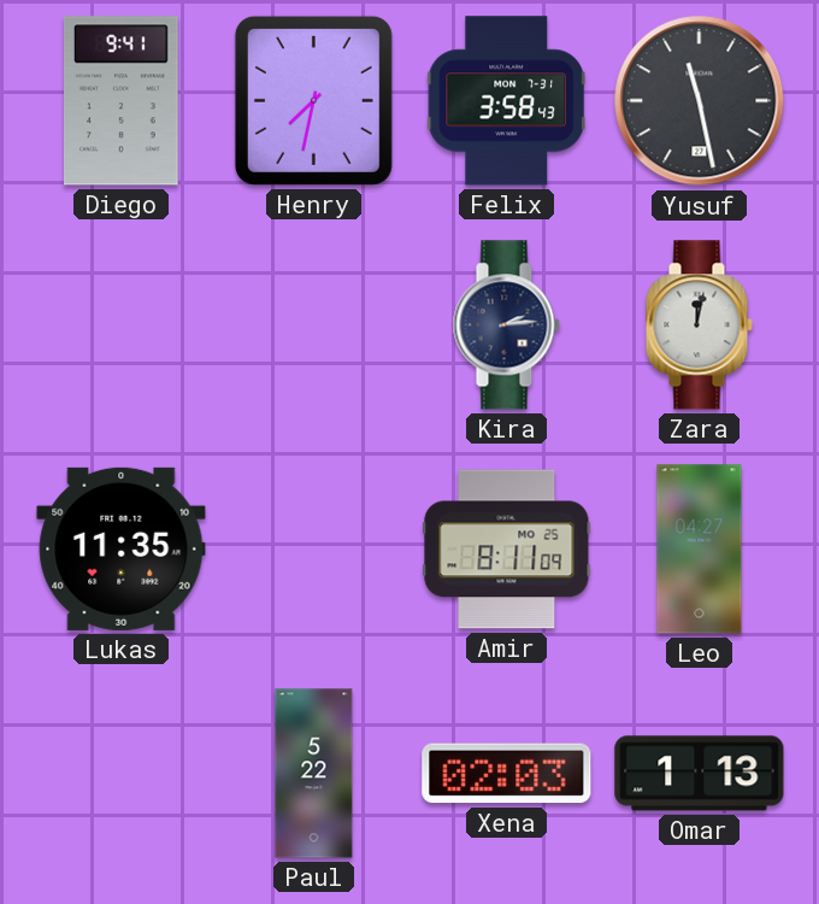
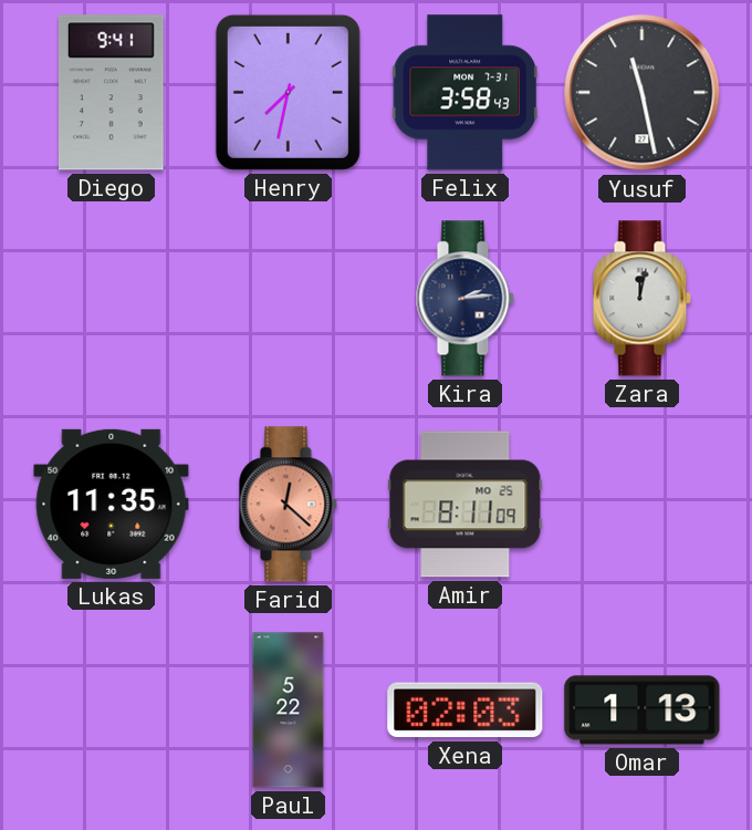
Farid: none -> 12:22
Leo: 04:27 -> none
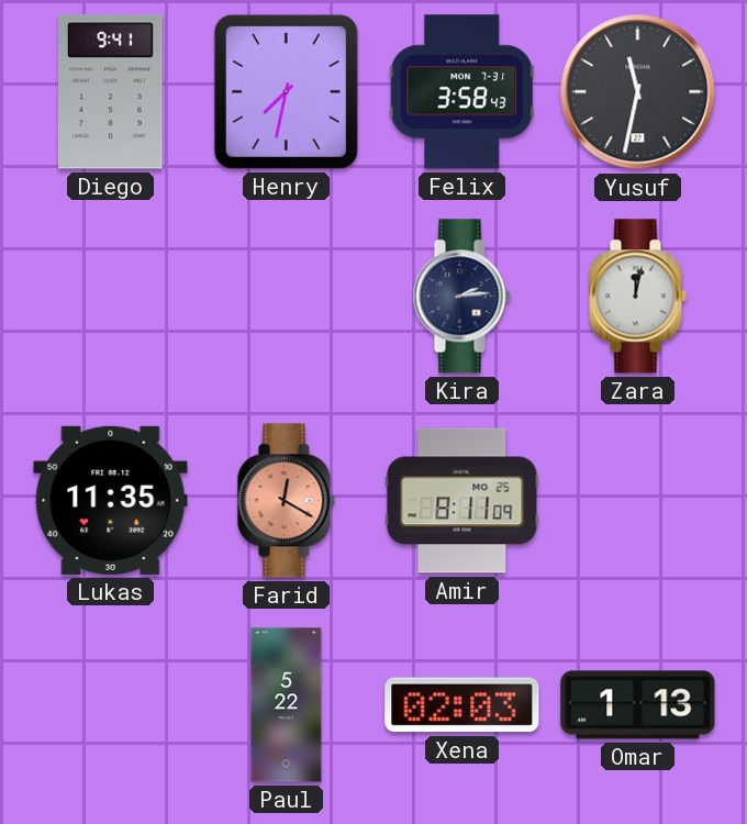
Yusuf: 11:28 -> 11:32
Farid: 12:22 -> 12:20
